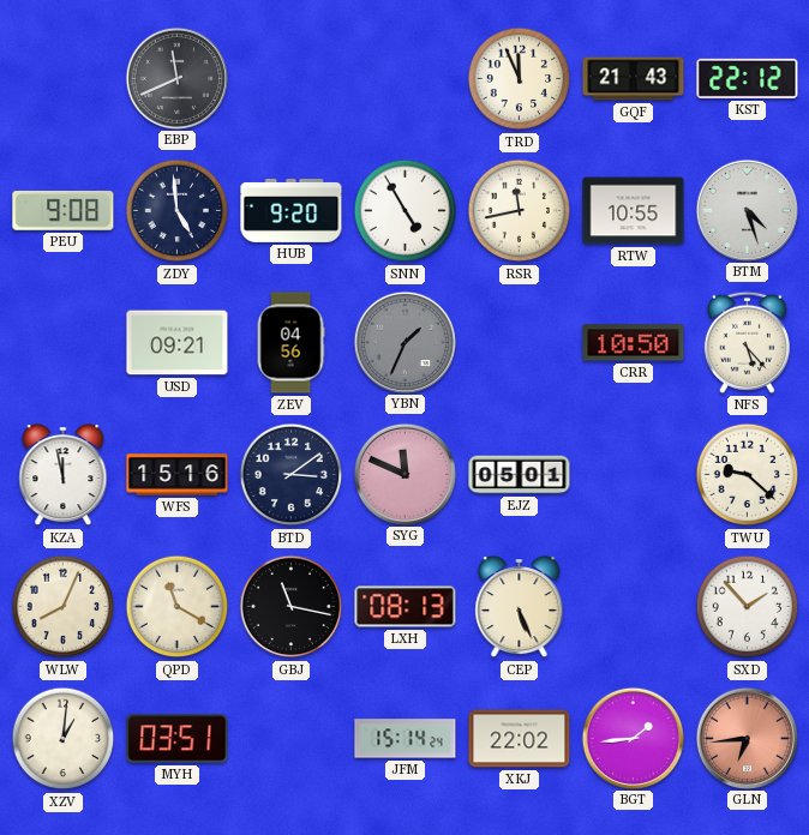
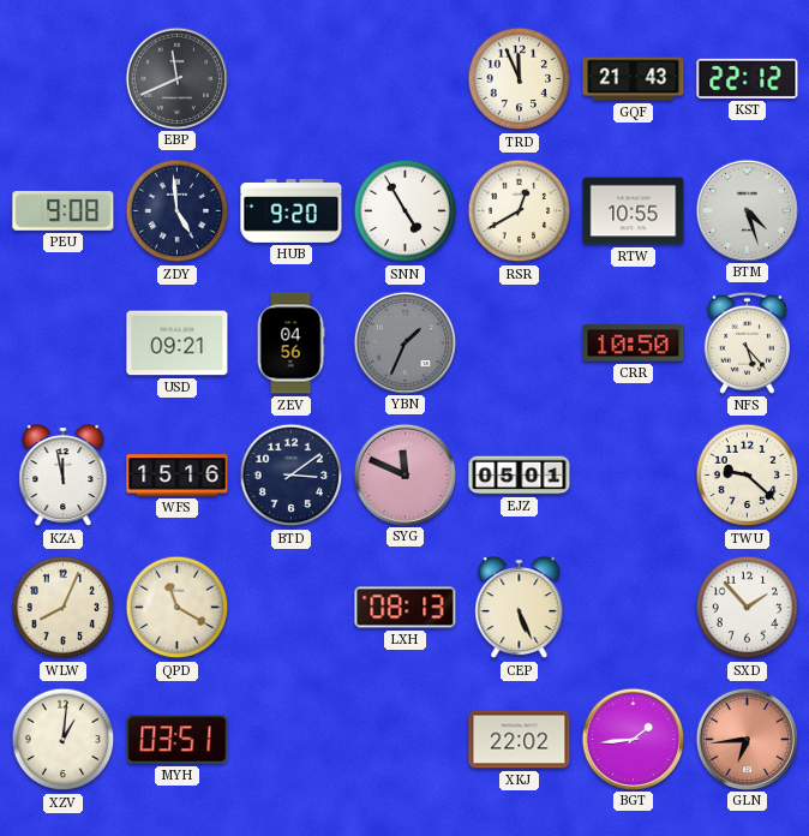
RSR: 11:43 -> 12:40
GBJ: 11:17 -> none
JFM: 15:14 -> none
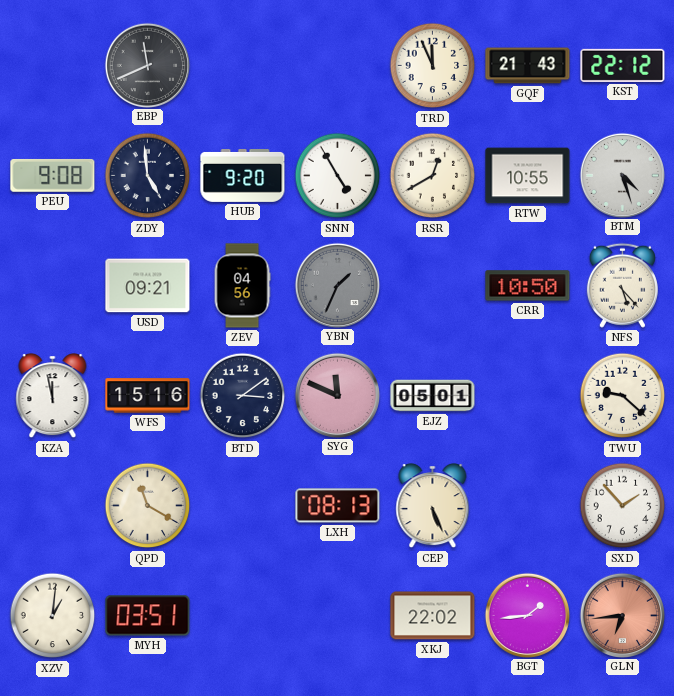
WLW: 8:04 -> none
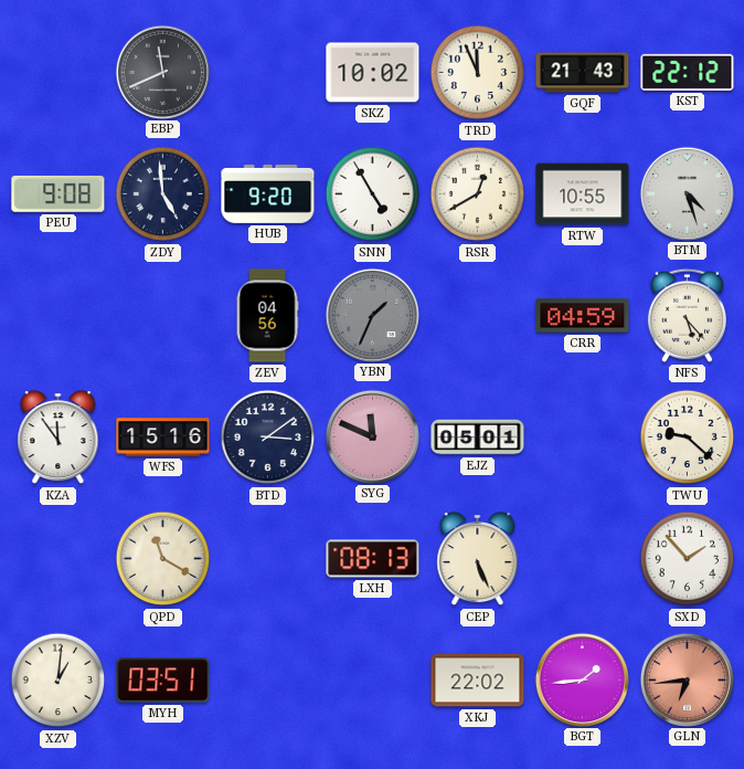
SKZ: none -> 10:02
USD: 09:21 -> none
CRR: 10:50 -> 04:59
KZA: 11:58 -> 11:54
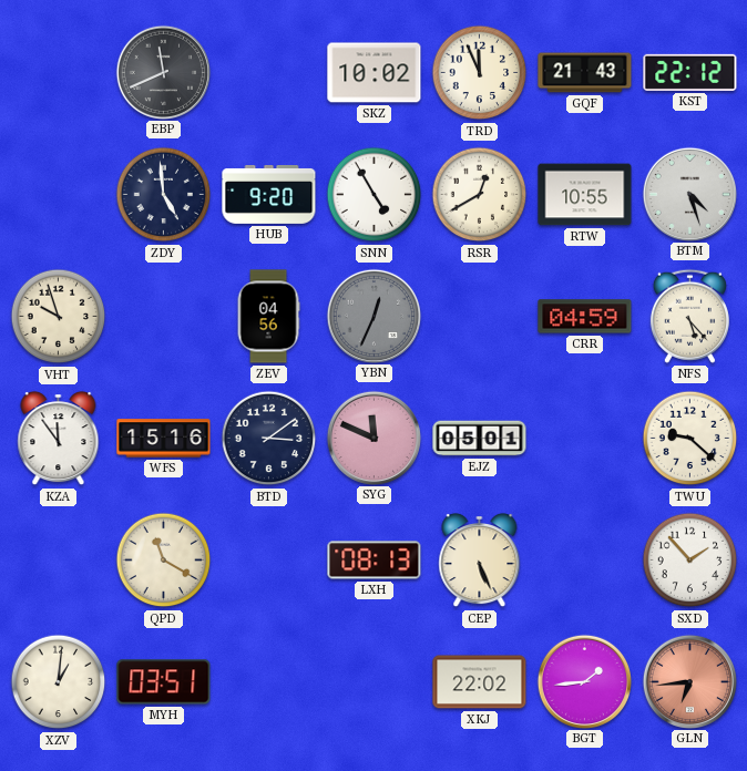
PEU: 9:08 -> none
VHT: none -> 9:57
YBN: 1:34 -> 12:34
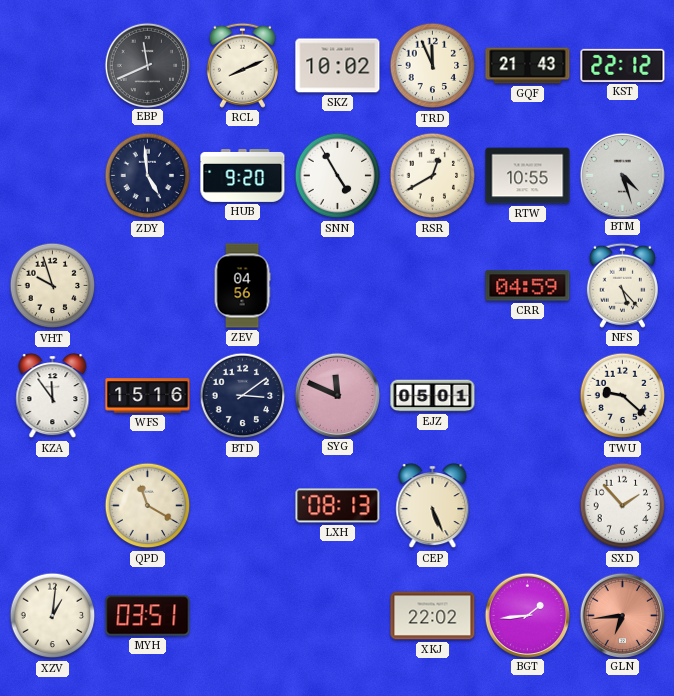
RCL: none -> 8:11
YBN: 12:34 -> none
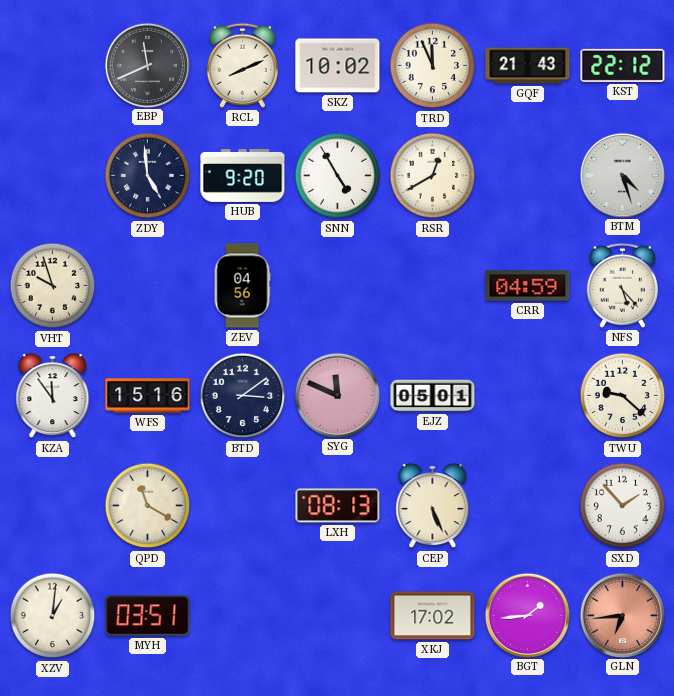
RTW: 10:55 -> none
XKJ: 22:02 -> 17:02
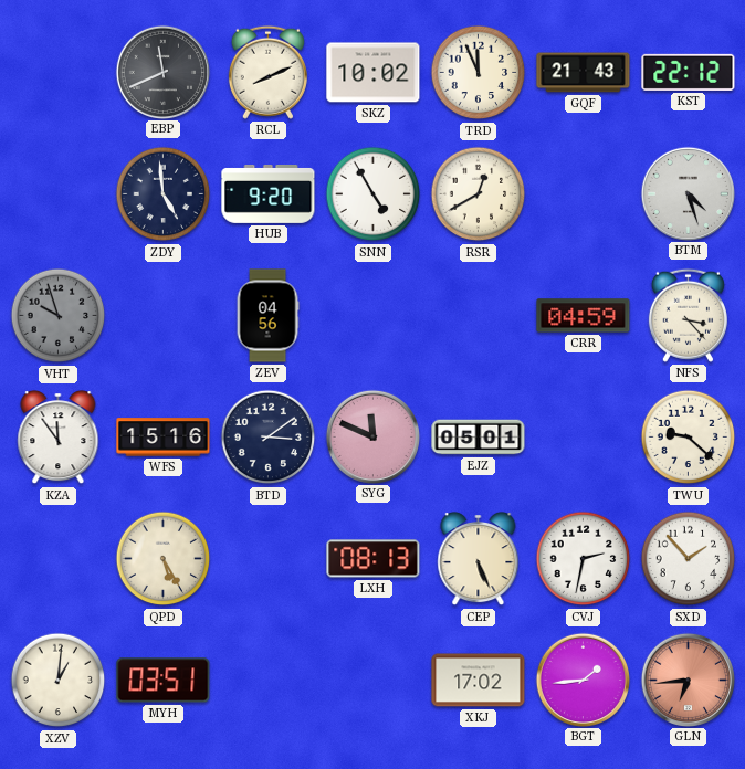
VHT dial: cream -> grey
NFS: 5:23 -> 3:23
QPD: 11:20 -> 5:25
CVJ: none -> 2:32
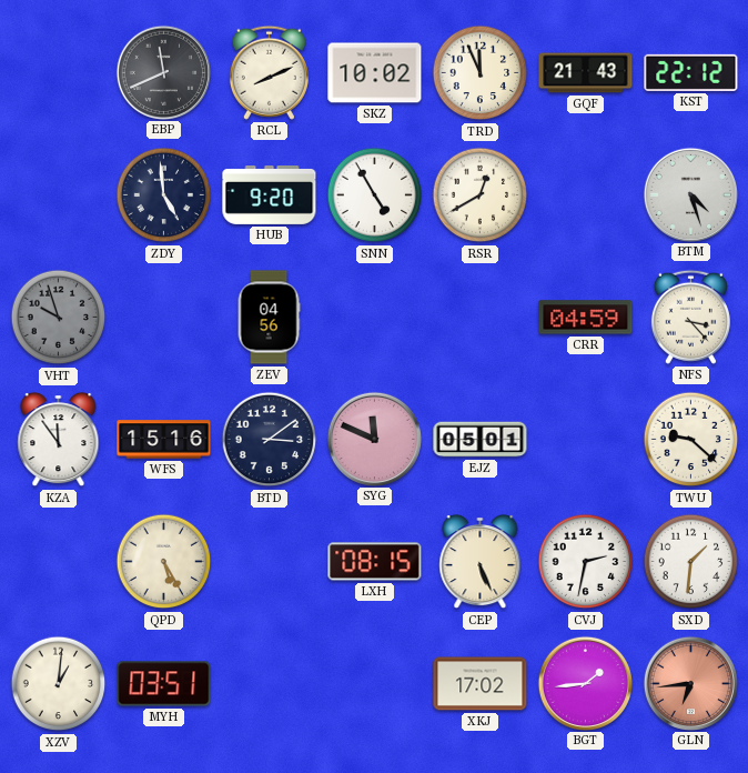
LXH: 08:13 -> 08:15
SXD: 1:53 -> 1:31
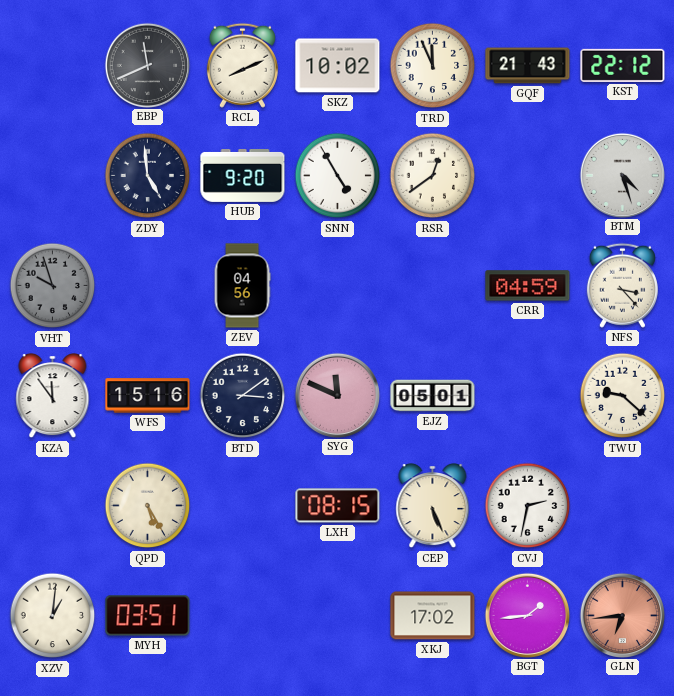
RSR: 12:40 -> 12:39
SXD: 1:31 -> none
